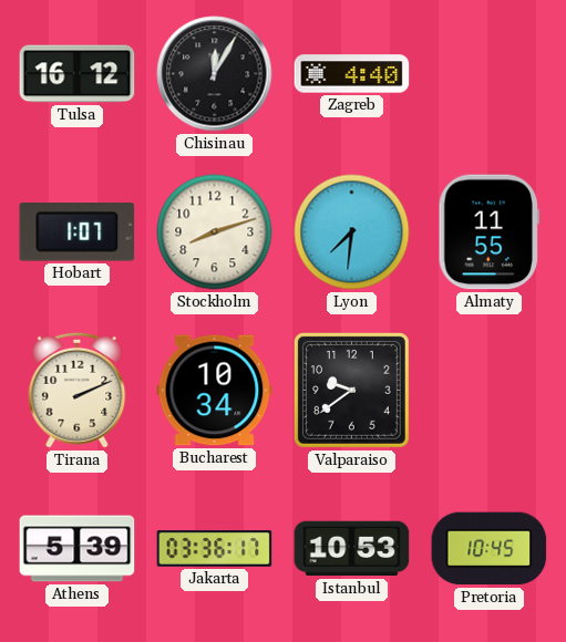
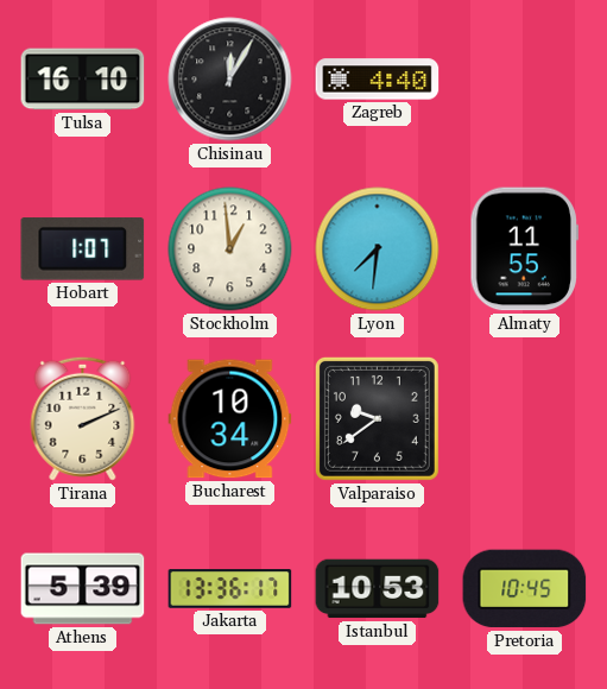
Tulsa: 16:12 -> 16:10
Stockholm: 8:12 -> 12:59
Jakarta: 03:36 -> 13:36
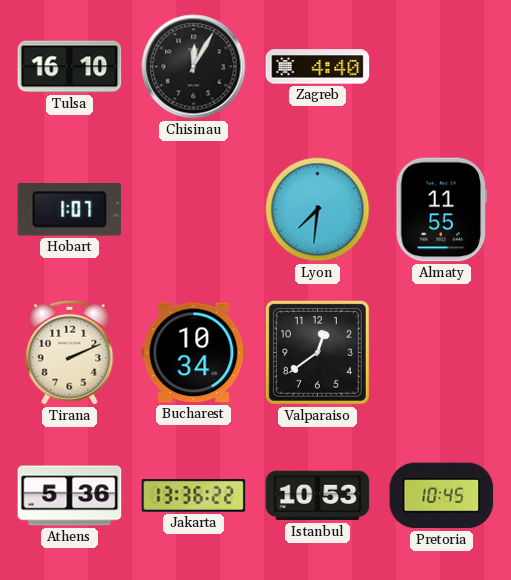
Stockholm: 12:59 -> none
Valparaiso: 9:39 -> 12:39
Athens: 5:39 -> 5:36
Jakarta: 13:36:17 -> 13:36:22
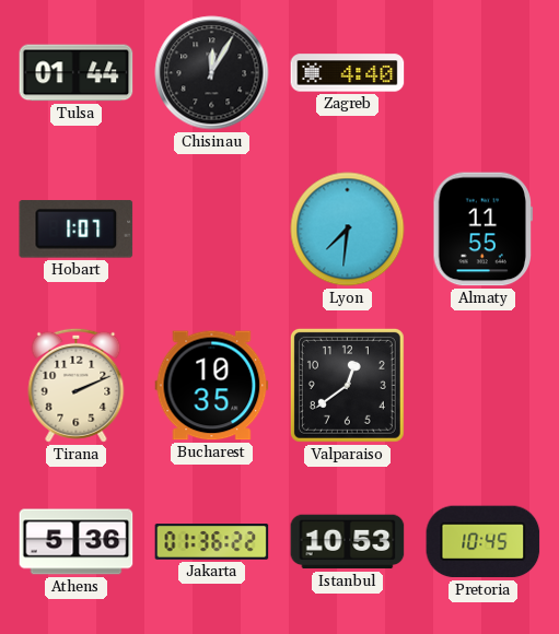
Tulsa: 16:10 -> 01:44
Bucharest: 10:34 -> 10:35
Jakarta: 13:36 -> 01:36
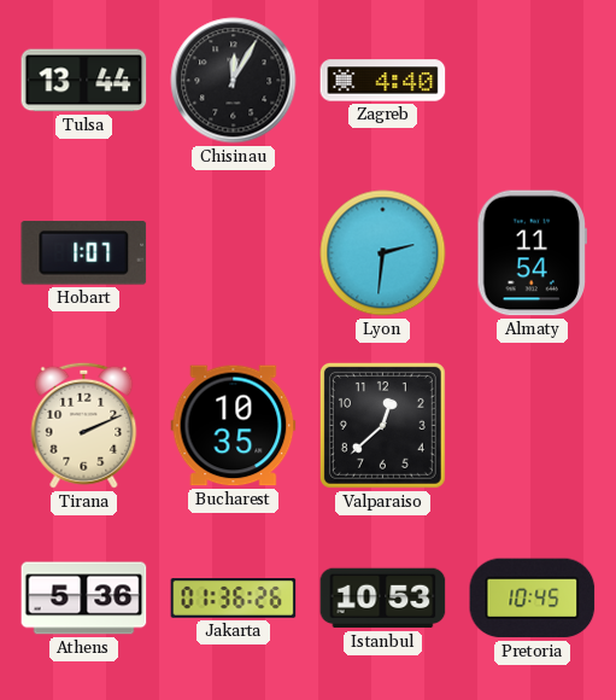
Tulsa: 01:44 -> 13:44
Lyon: 7:31 -> 2:31
Almaty: 11:55 -> 11:54
Valparaiso: 12:39 -> 12:38
Jakarta: 01:36:22 -> 01:36:26
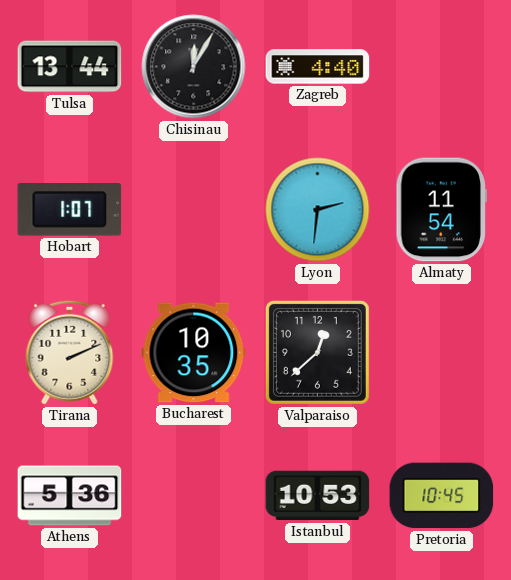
Jakarta: 01:36 -> none
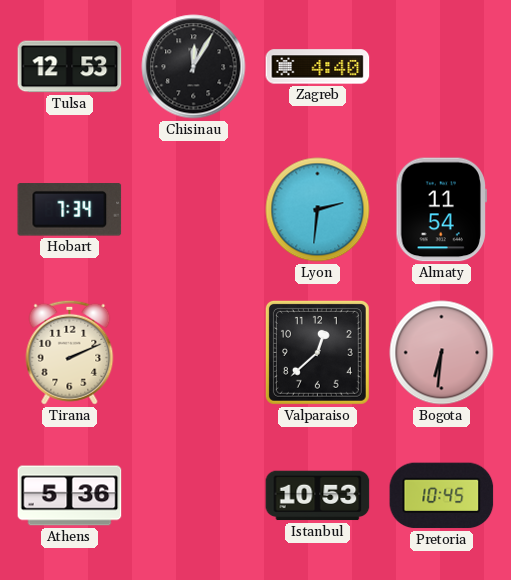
Tulsa: 13:44 -> 12:53
Hobart: 1:07 -> 7:34
Bucharest: 10:35 -> none
Bogota: none -> 6:31
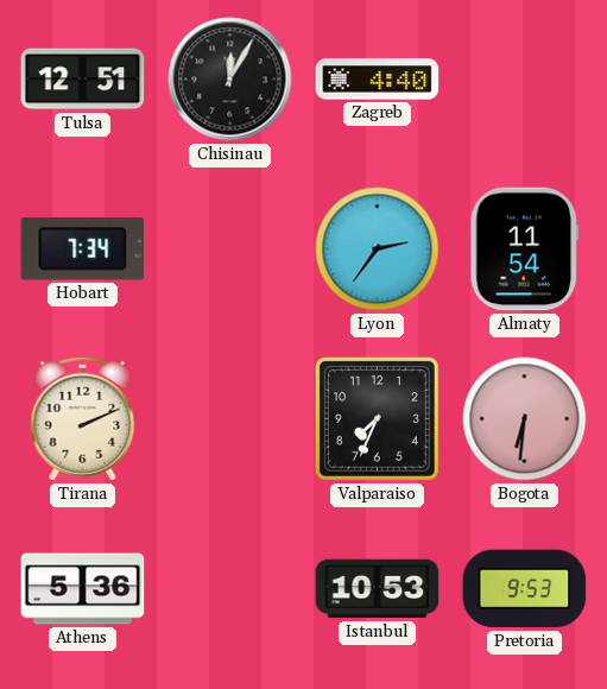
Tulsa: 12:53 -> 12:51
Lyon: 2:31 -> 2:36
Valparaiso: 12:38 -> 7:34
Pretoria: 10:45 -> 9:53
